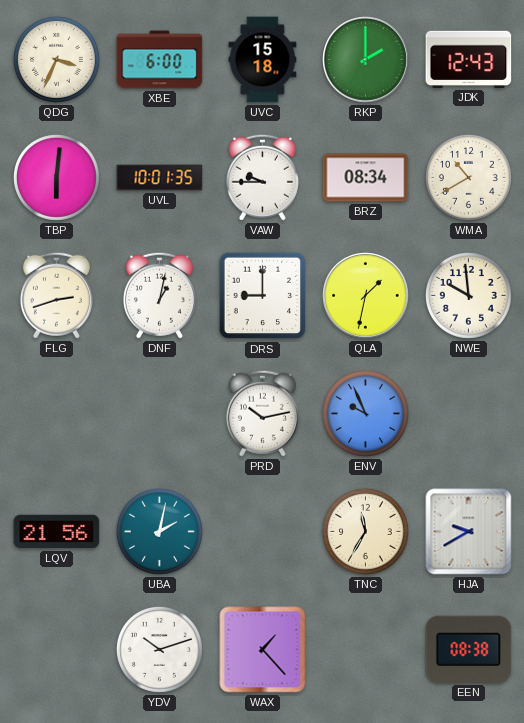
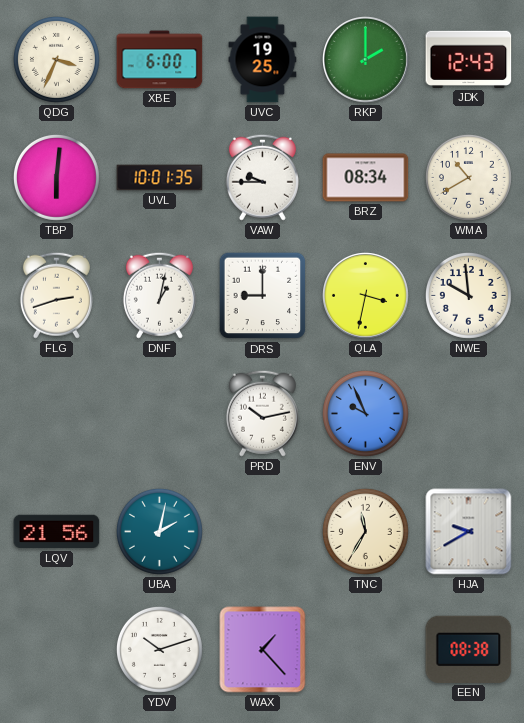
UVC: 15:18 -> 19:25
QLA: 1:32 -> 3:32
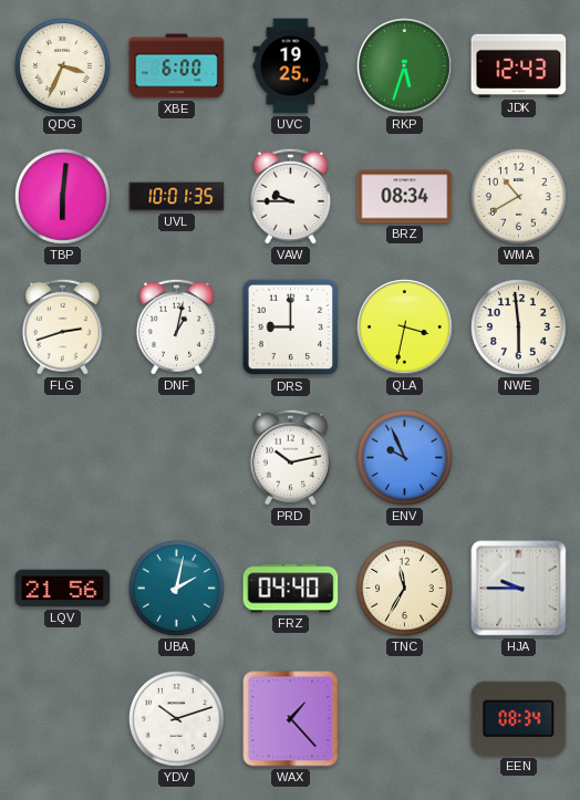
RKP: 2:00 -> 5:33
NWE: 9:59 -> 5:59
FRZ: none -> 04:40
HJA: 9:40 -> 9:45
EEN: 08:38 -> 08:34
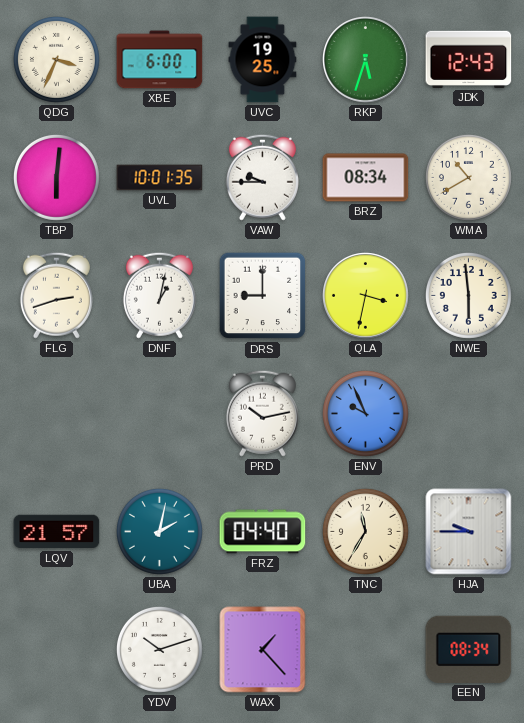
LQV: 21:56 -> 21:57
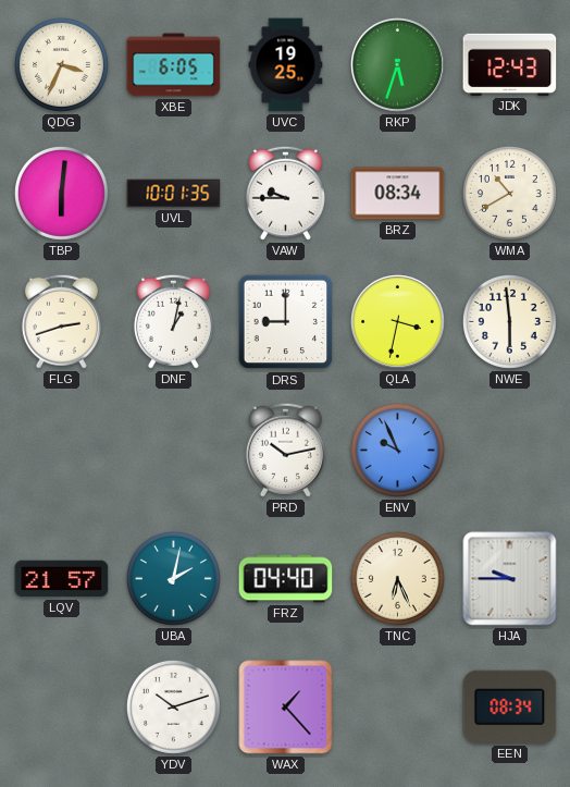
XBE: 6:00 -> 6:05
TNC: 11:35 -> 6:26
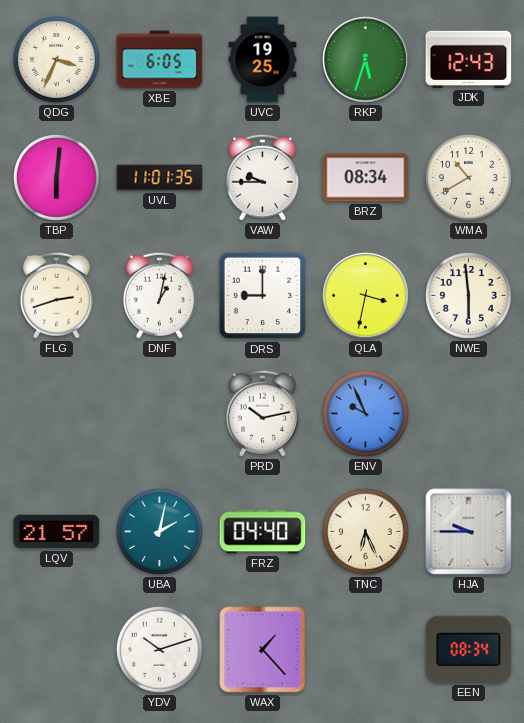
UVL: 10:01 -> 11:01
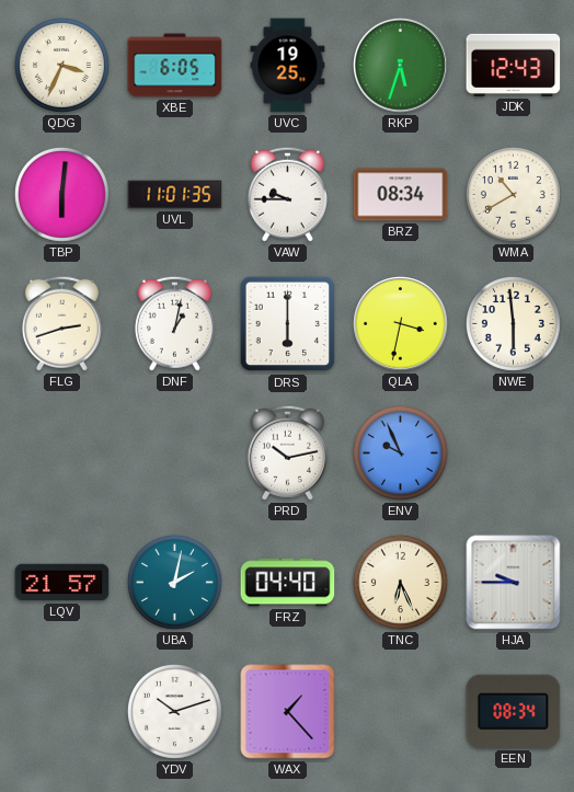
DRS: 9:00 -> 6:00
